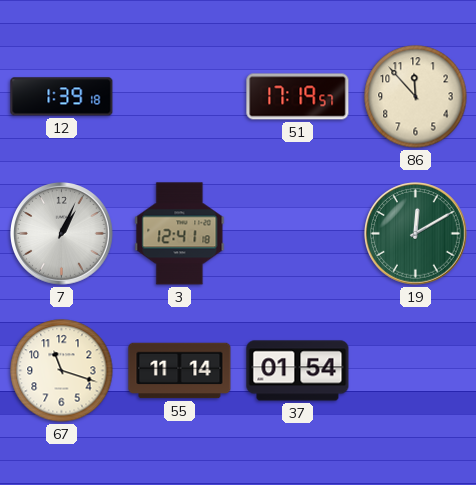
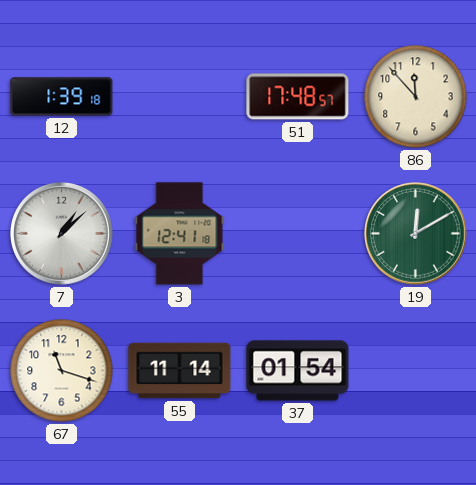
51: 17:19 -> 17:48
7: 1:04 -> 1:08
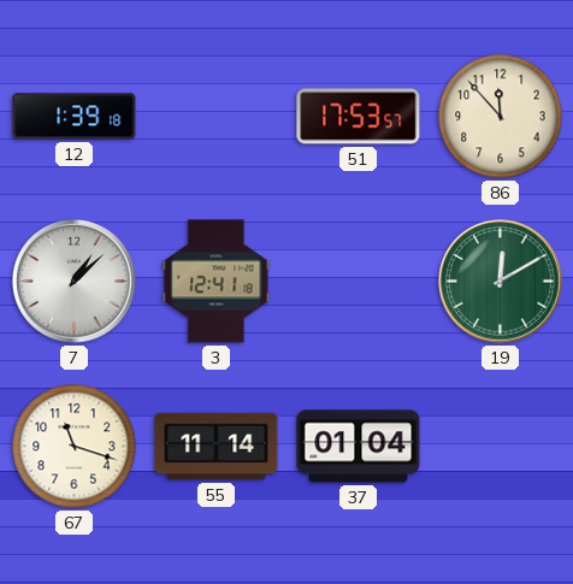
51: 17:48 -> 17:53
37: 01:54 -> 01:04
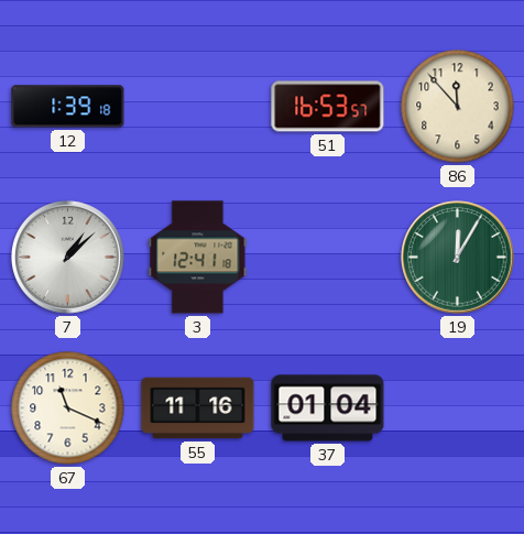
51: 17:53 -> 16:53
19: 12:10 -> 12:05
67: 11:18 -> 11:19
55: 11:14 -> 11:16
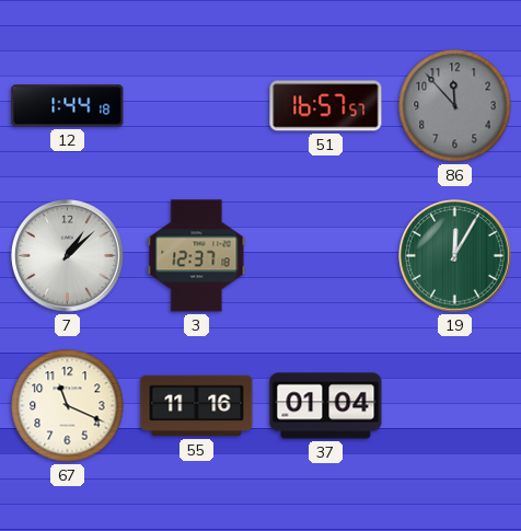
12: 1:39 -> 1:44
51: 16:53 -> 16:57
86 dial: cream -> grey
3: 12:41 -> 12:37
